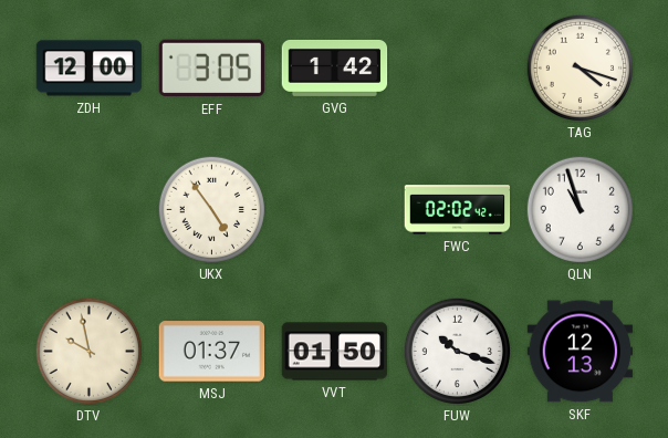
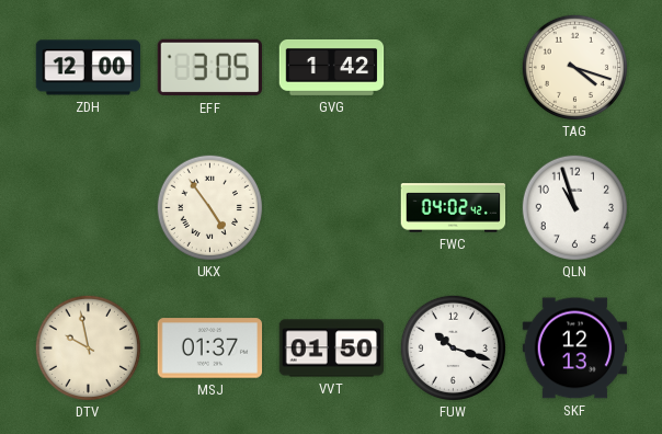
FWC: 02:02 -> 04:02
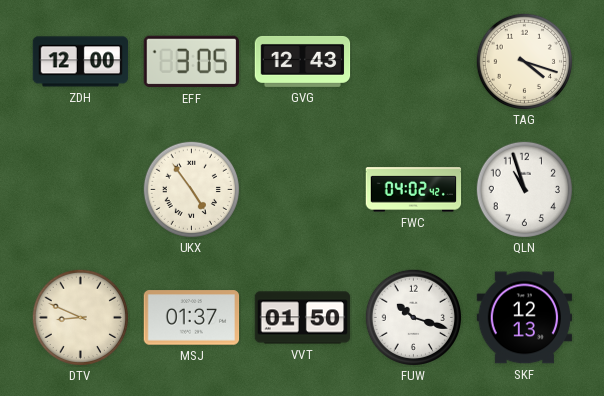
GVG: 1:42 -> 12:43
DTV: 9:58 -> 8:49
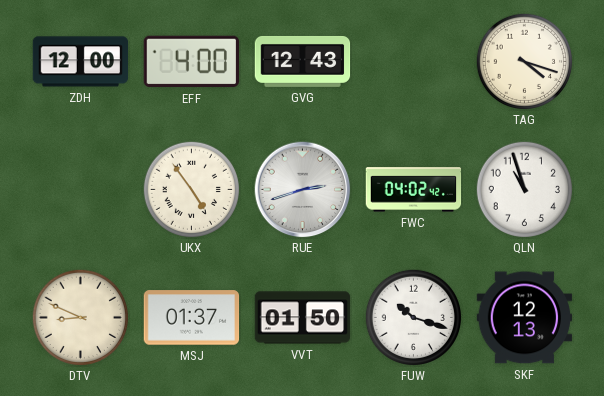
EFF: 3:05 -> 4:00
RUE: none -> 2:42
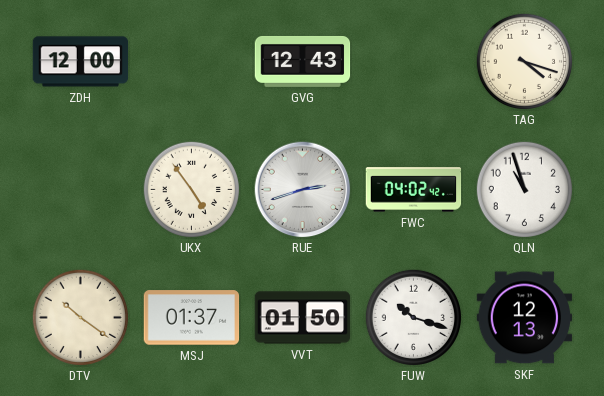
EFF: 4:00 -> none
DTV: 8:49 -> 10:21
